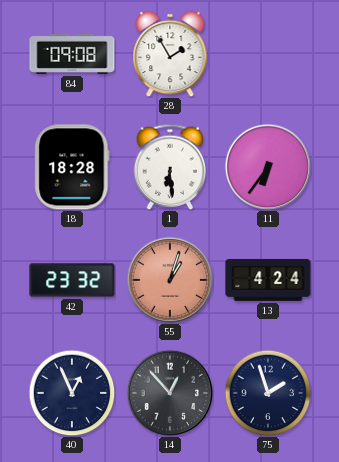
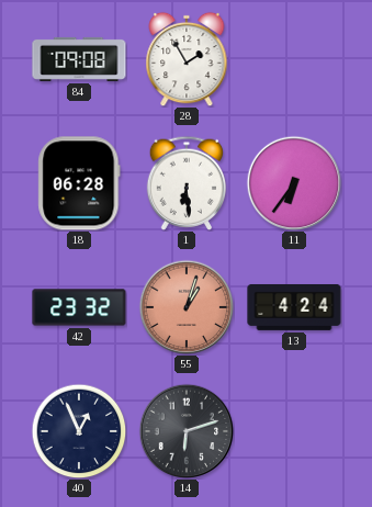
18: 18:28 -> 06:28
14: 12:53 -> 6:12
75: 1:57 -> none
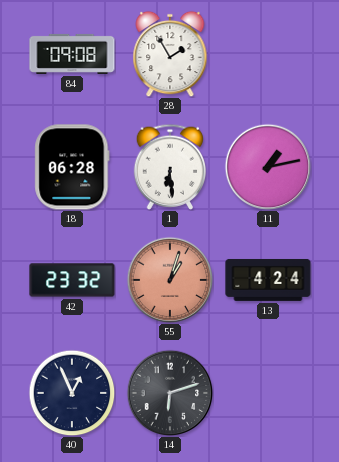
11: 6:36 -> 1:13
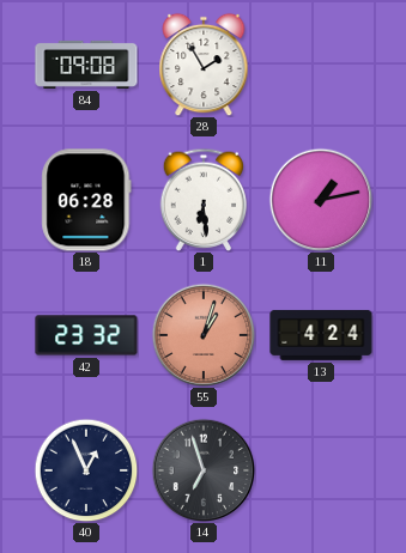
14: 6:12 -> 6:57
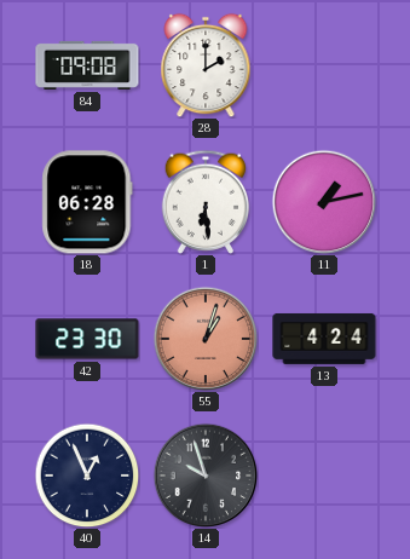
28: 1:55 -> 2:00
42: 23:32 -> 23:30
14: 6:57 -> 9:57
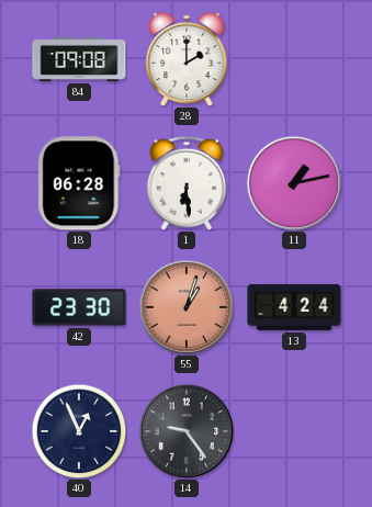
14: 9:57 -> 9:24
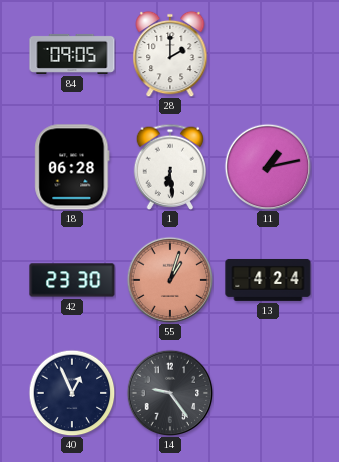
84: 09:08 -> 09:05
